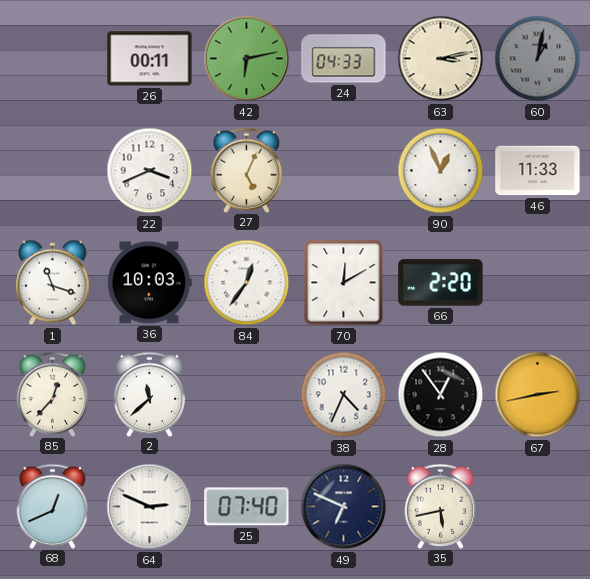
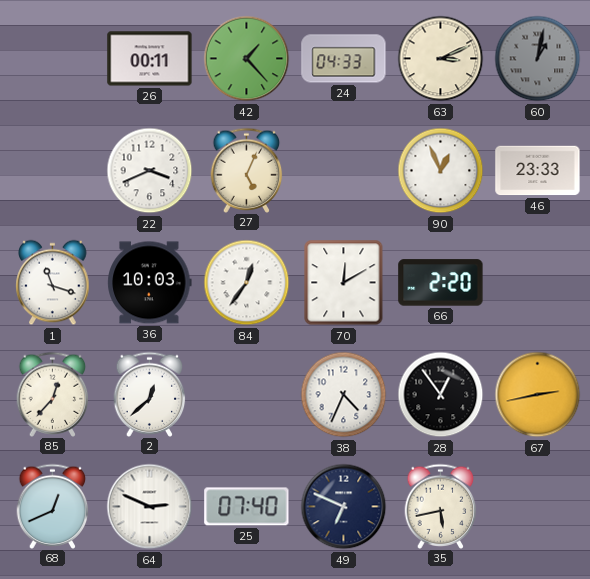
42: 6:13 -> 1:23
63: 3:13 -> 3:11
46: 11:33 -> 23:33
2: 11:38 -> 12:38
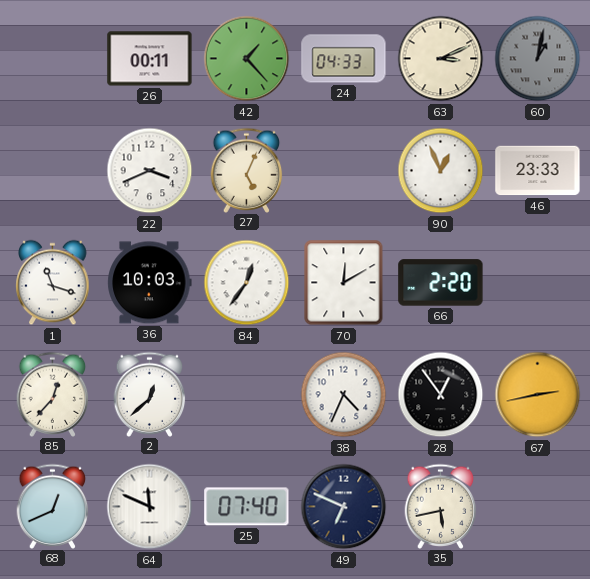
64: 2:49 -> 11:49
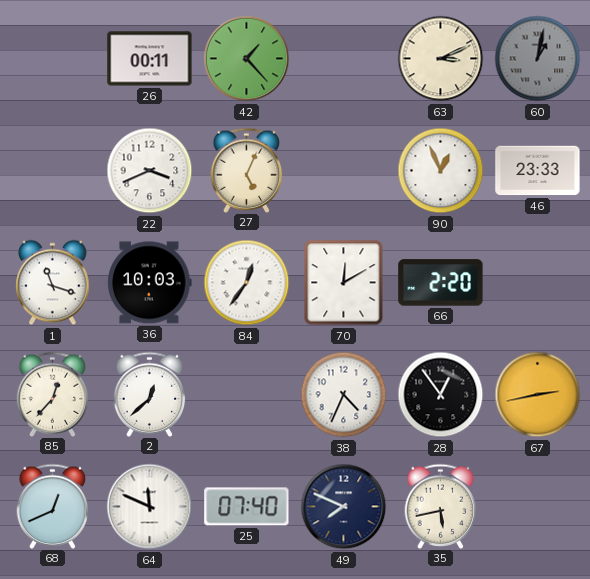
24: 04:33 -> none
49: 6:49 -> 7:49
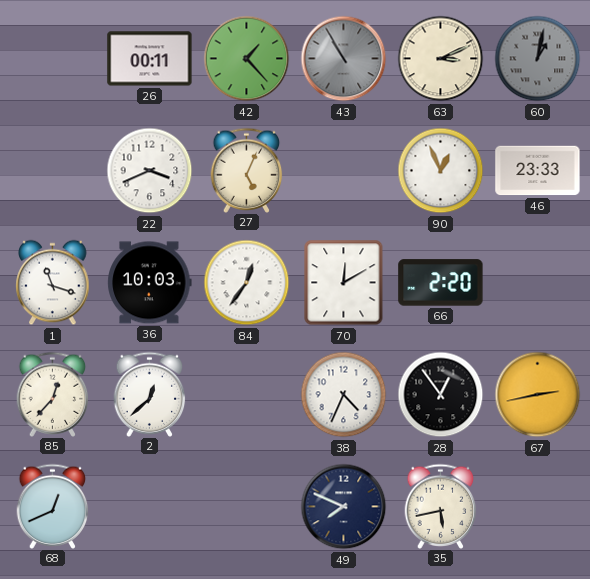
43: none -> 10:55
64: 11:49 -> none
25: 07:40 -> none
